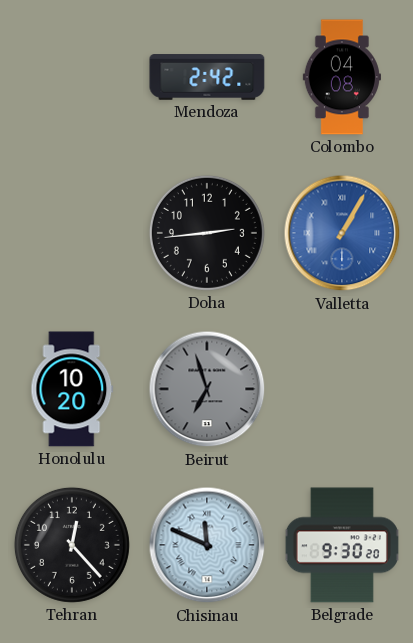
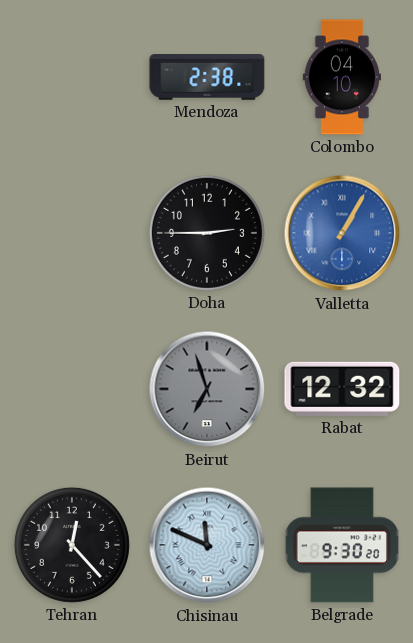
Mendoza: 2:42 -> 2:38
Colombo: 04:08 -> 04:10
Doha: 2:44 -> 2:45
Honolulu: 10:20 -> none
Rabat: none -> 12:32
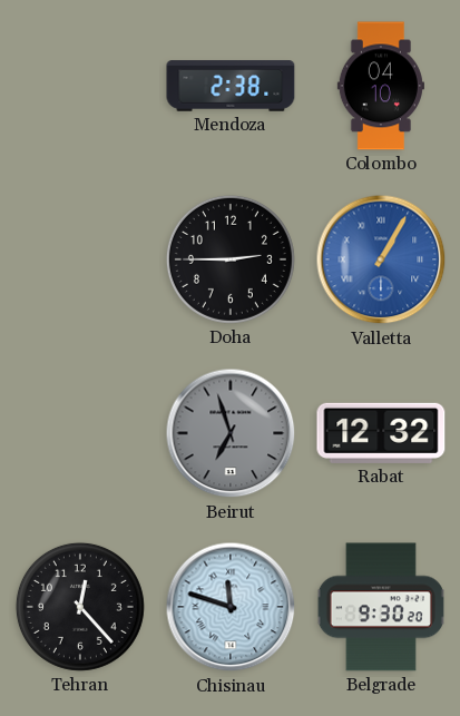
Chisinau: 11:49 -> 11:48
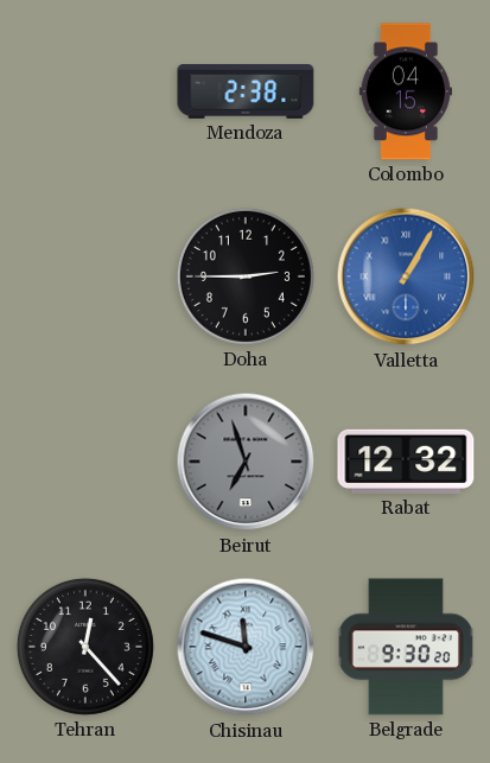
Colombo: 04:10 -> 04:15
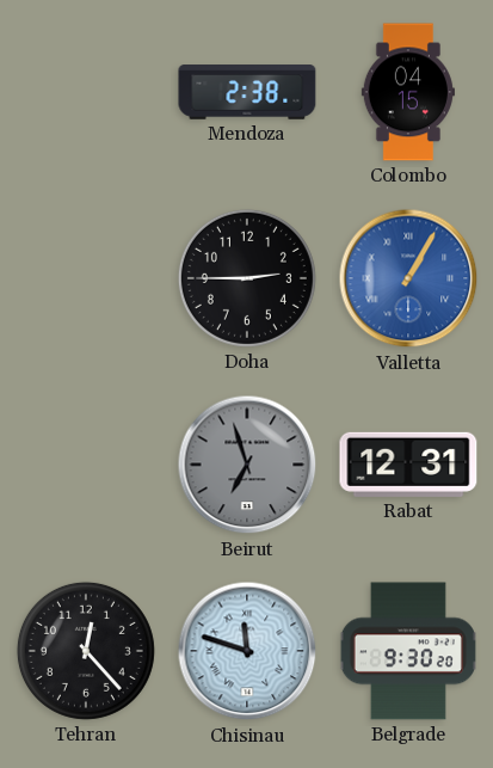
Rabat: 12:32 -> 12:31
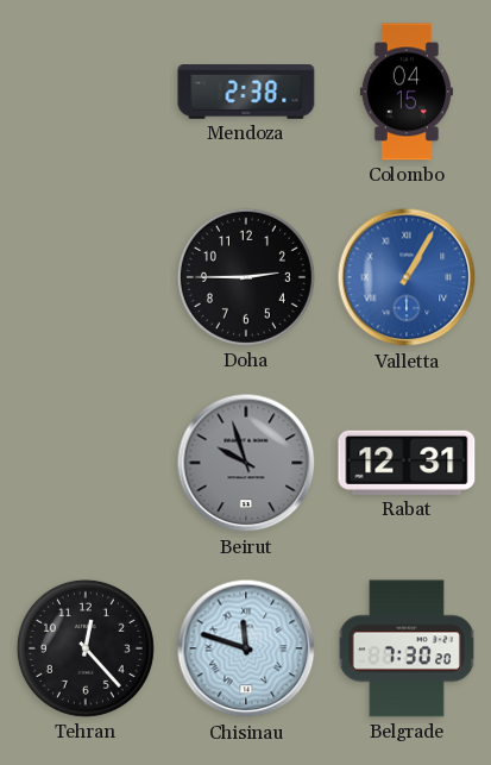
Beirut: 6:57 -> 9:57
Belgrade: 9:30 -> 7:30
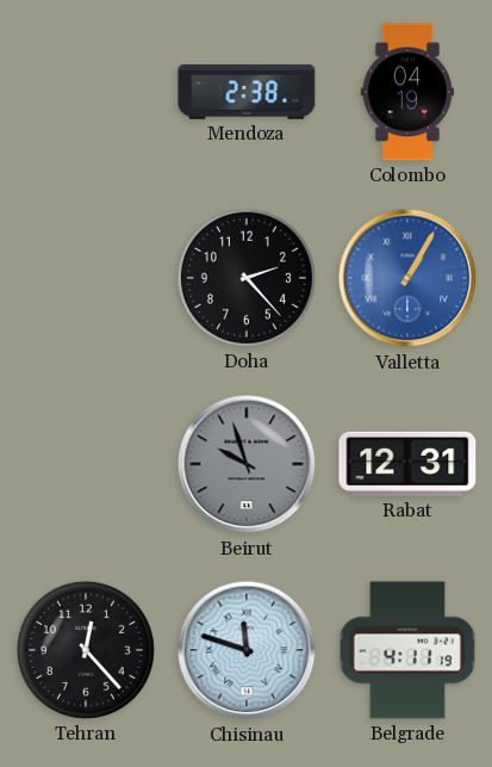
Colombo: 04:15 -> 04:19
Doha: 2:45 -> 2:23
Belgrade: 7:30 -> 4:11
